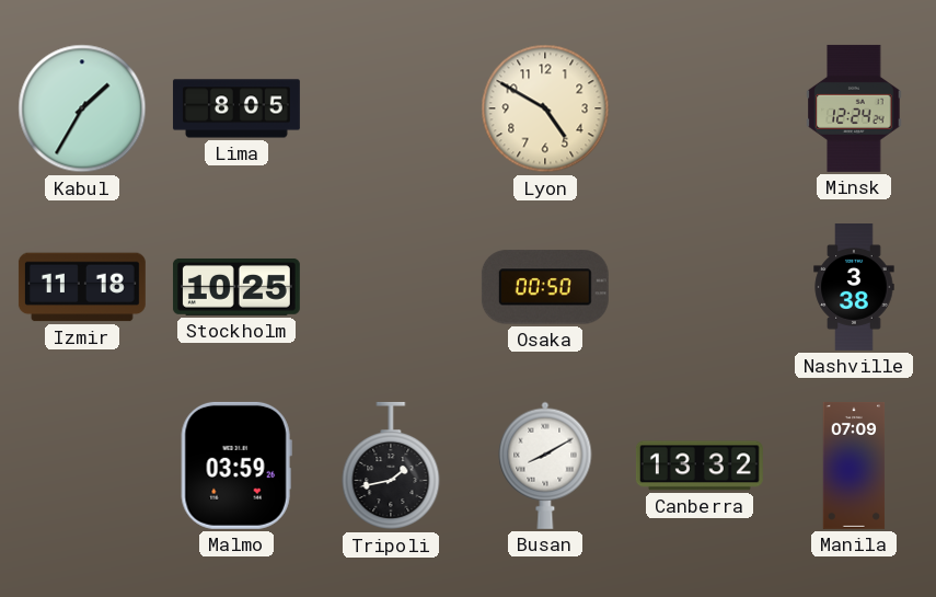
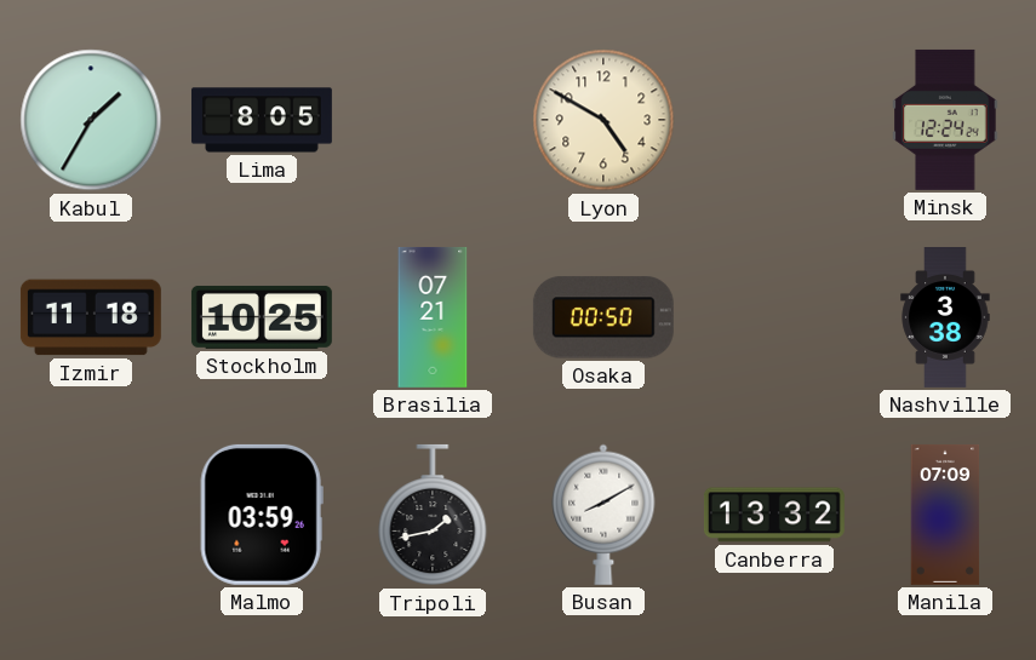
Brasilia: none -> 07:21
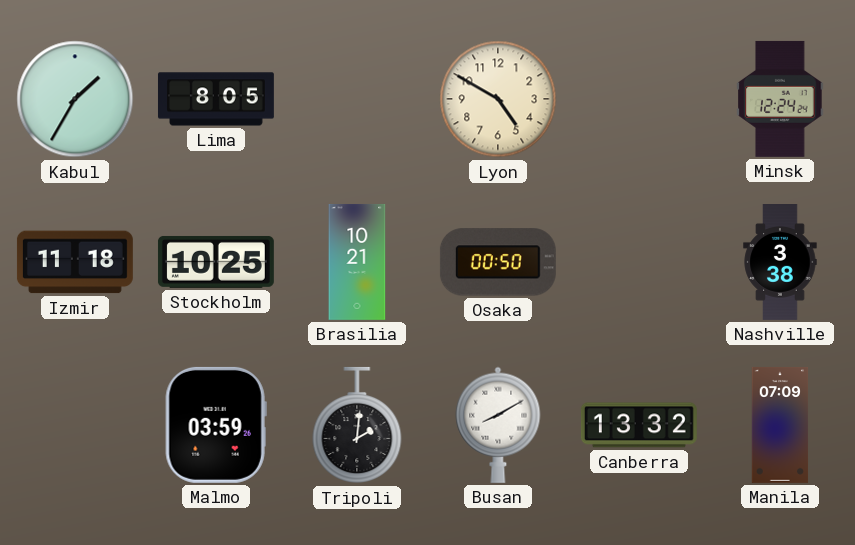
Brasilia: 07:21 -> 10:21
Tripoli: 1:43 -> 2:01
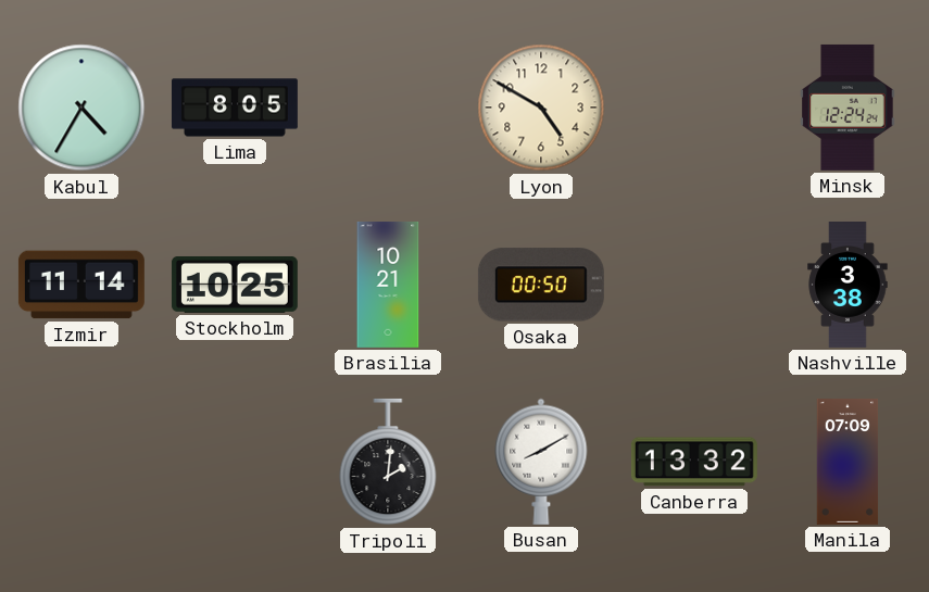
Kabul: 1:35 -> 4:35
Izmir: 11:18 -> 11:14
Malmo: 03:59 -> none
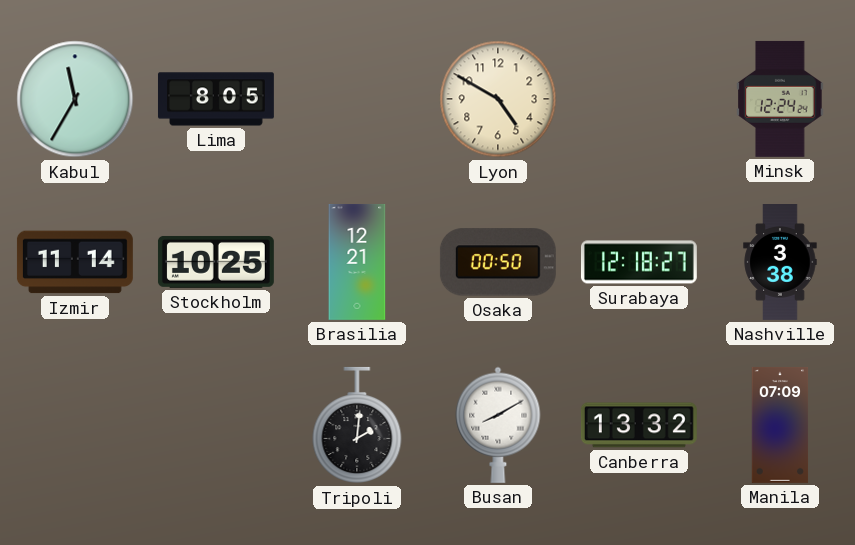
Kabul: 4:35 -> 11:35
Brasilia: 10:21 -> 12:21
Surabaya: none -> 12:18
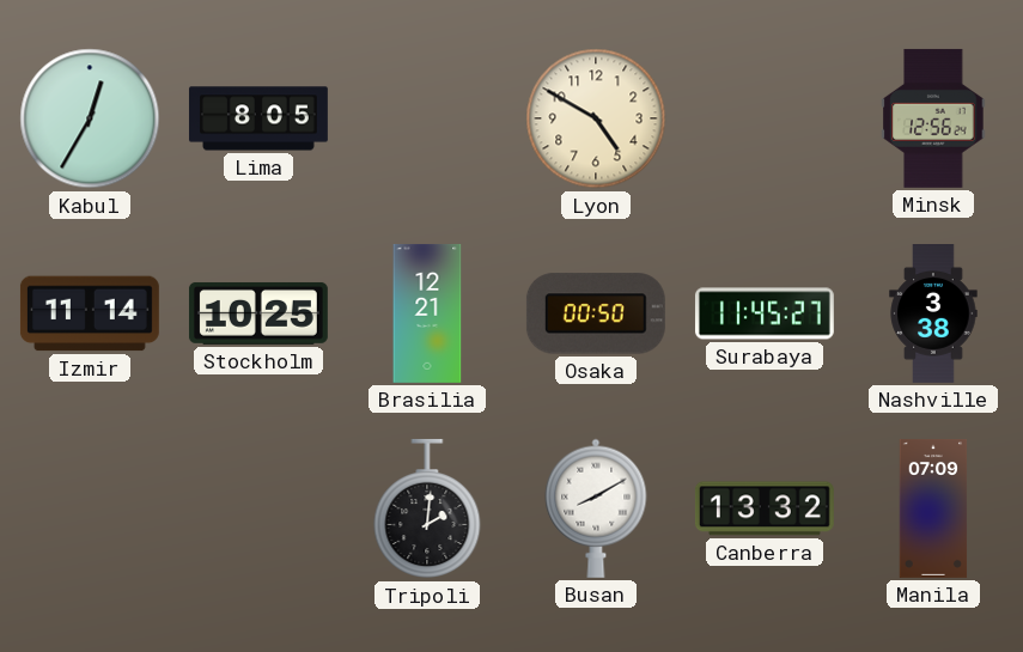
Kabul: 11:35 -> 12:35
Minsk: 12:24 -> 12:56
Surabaya: 12:18 -> 11:45
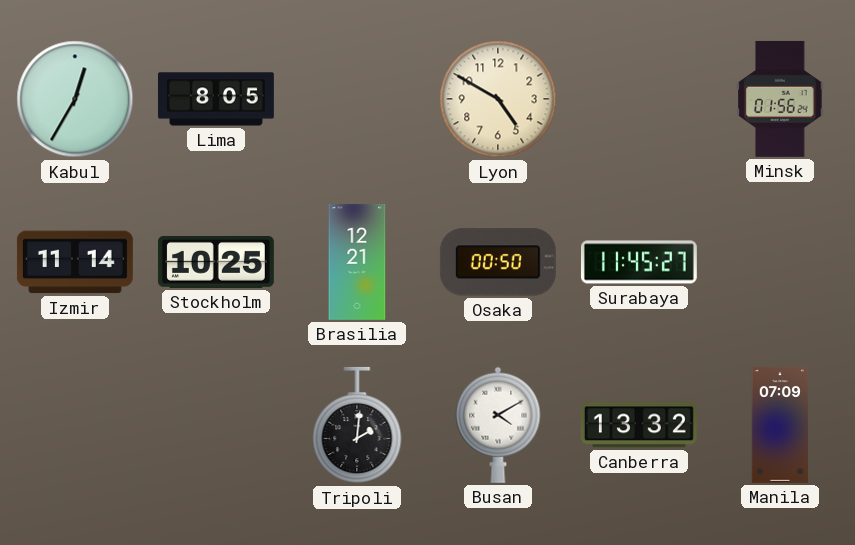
Minsk: 12:56 -> 01:56
Nashville: 3:38 -> none
Busan: 8:10 -> 4:10
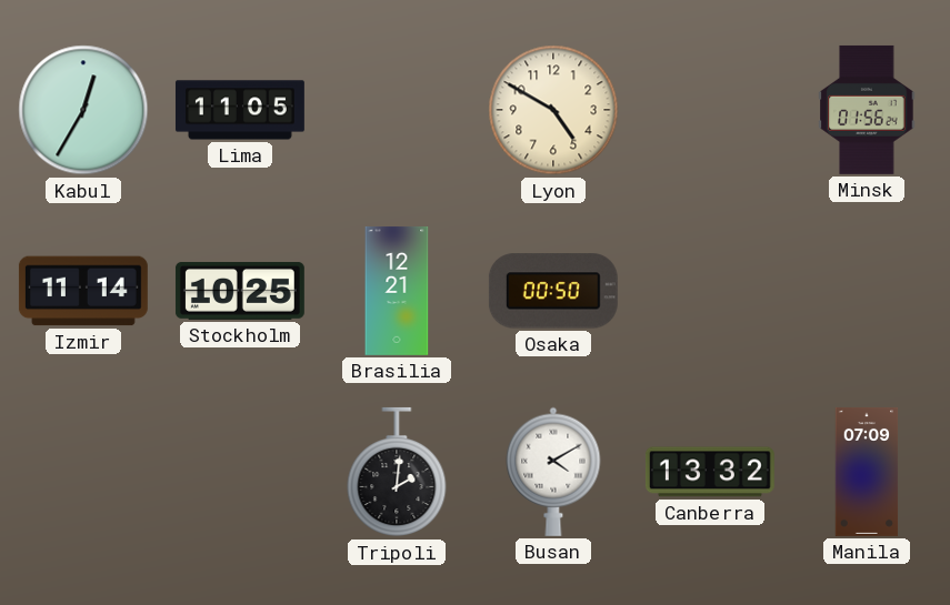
Lima: 8:05 -> 11:05
Surabaya: 11:45 -> none
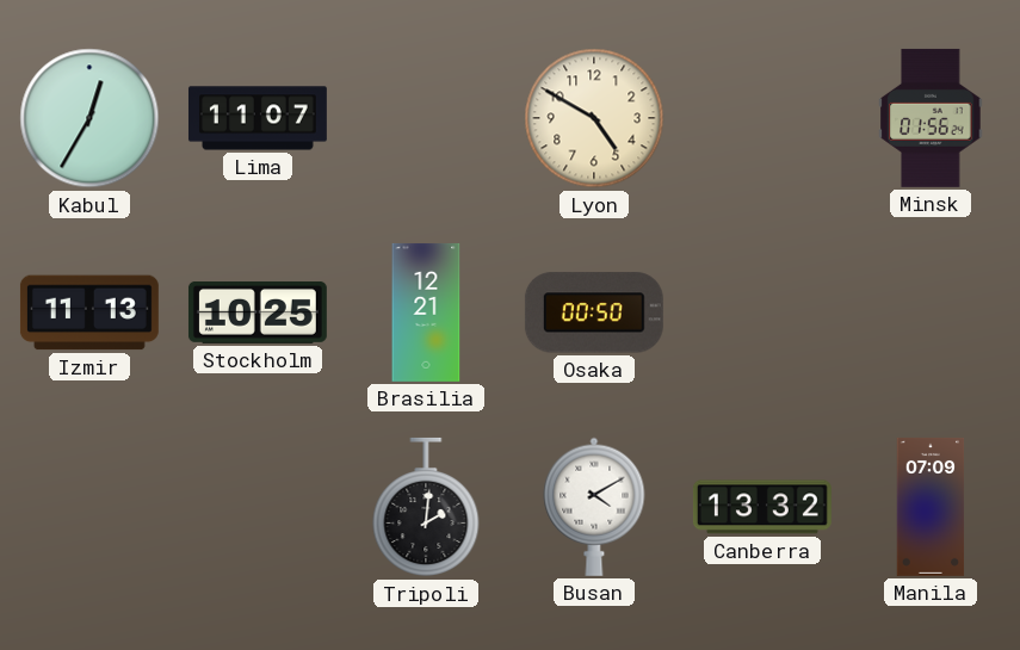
Lima: 11:05 -> 11:07
Izmir: 11:14 -> 11:13
